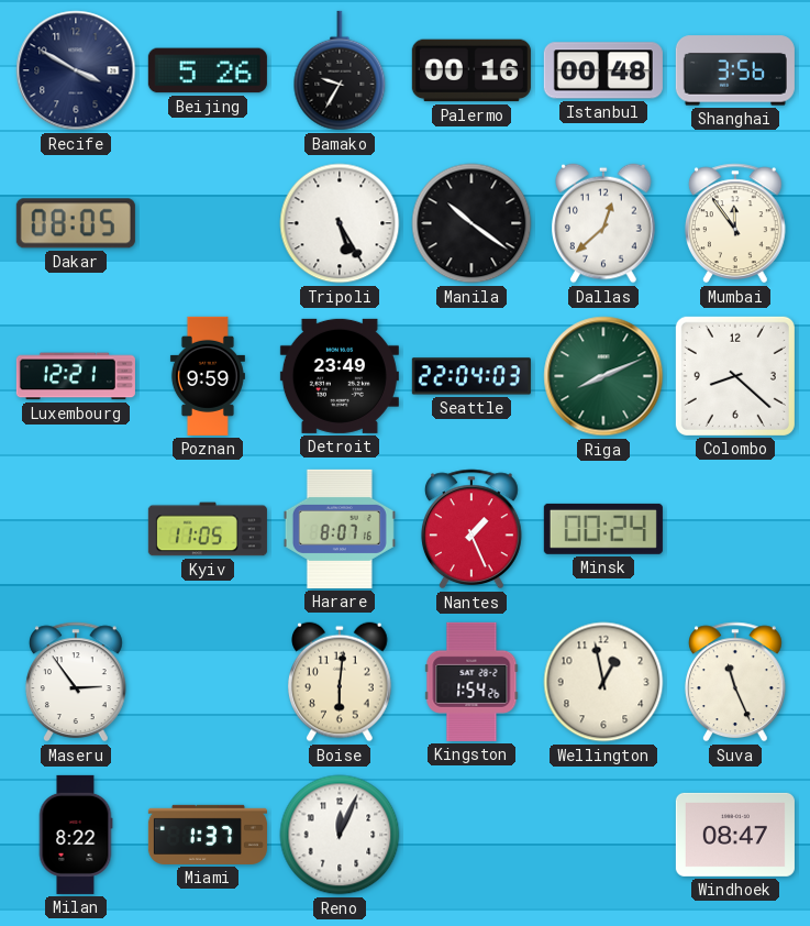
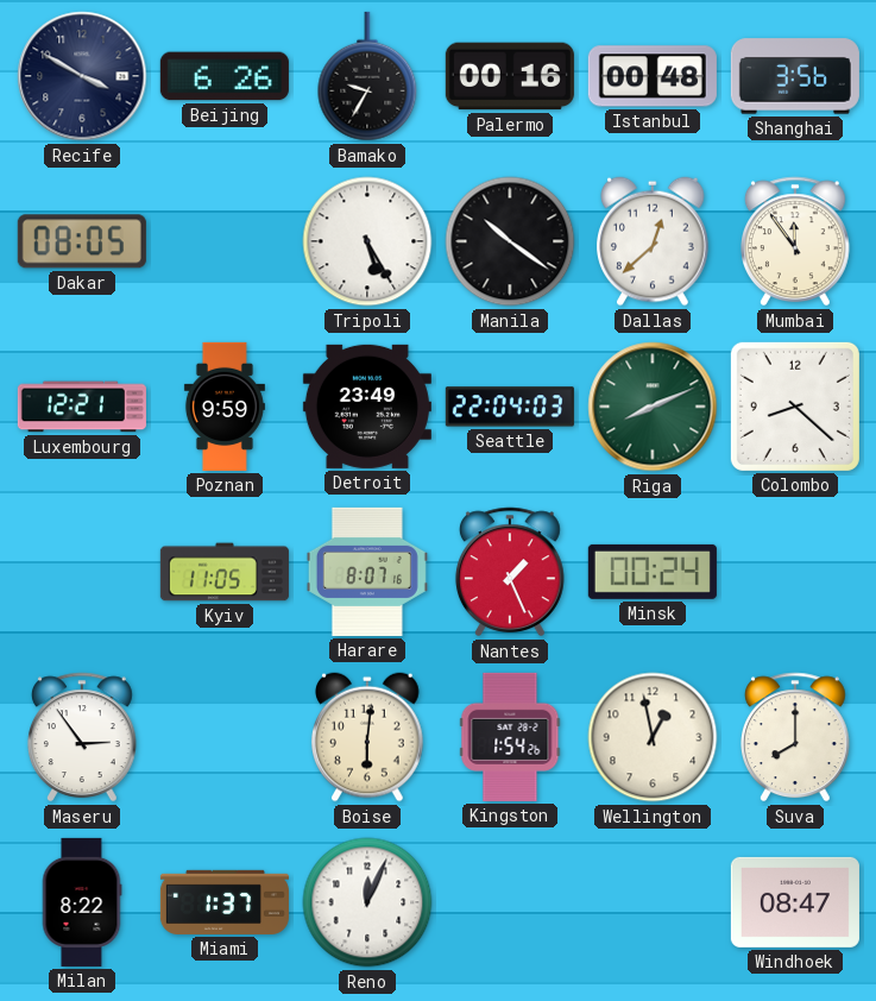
Beijing: 5:26 -> 6:26
Suva: 11:26 -> 8:00
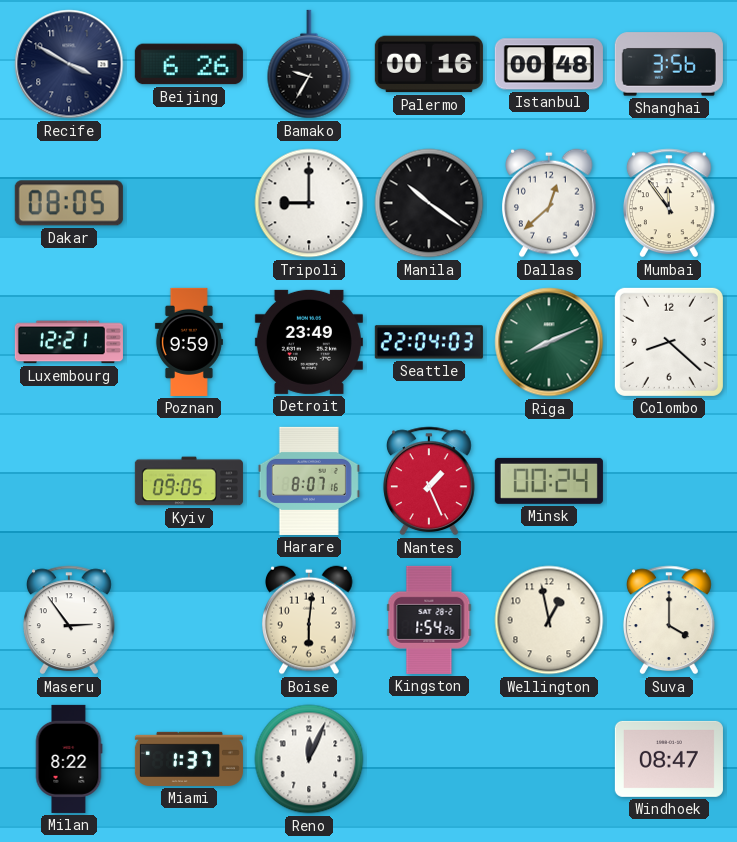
Tripoli: 5:25 -> 9:00
Kyiv: 11:05 -> 09:05
Suva: 8:00 -> 4:00
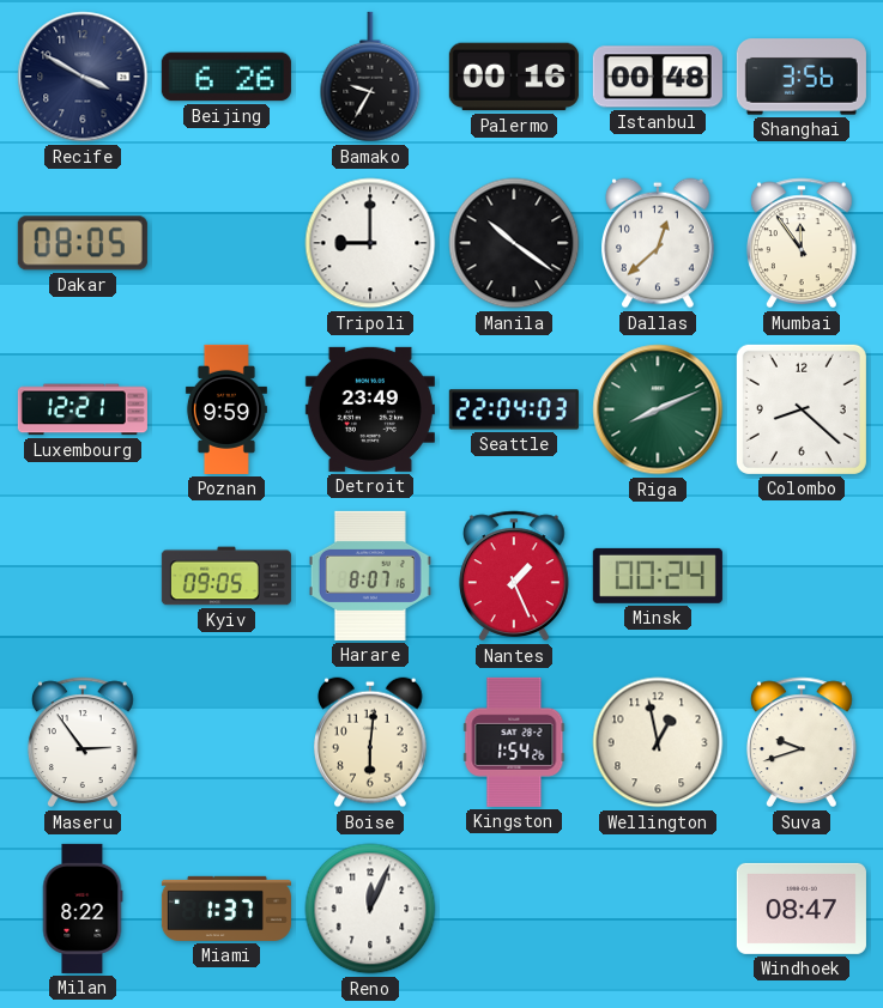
Suva: 4:00 -> 9:42
